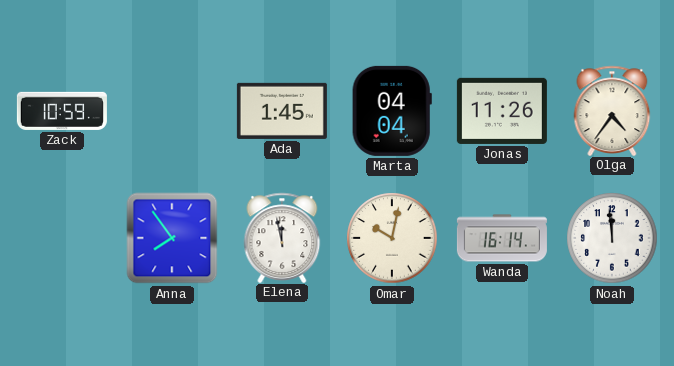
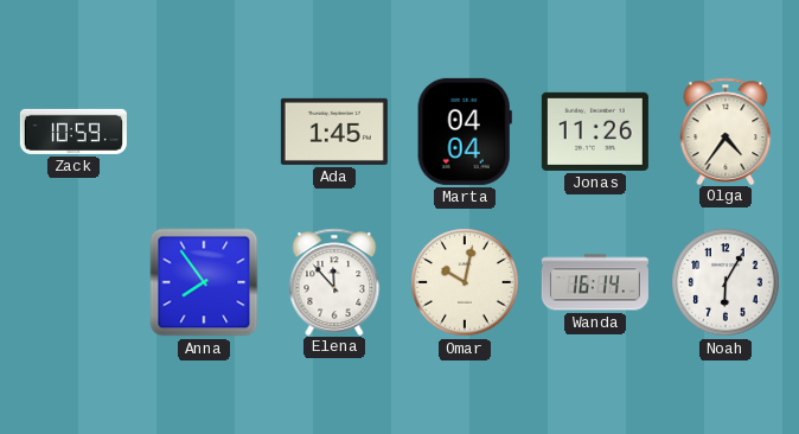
Elena: 11:58 -> 11:53
Noah: 11:59 -> 6:05
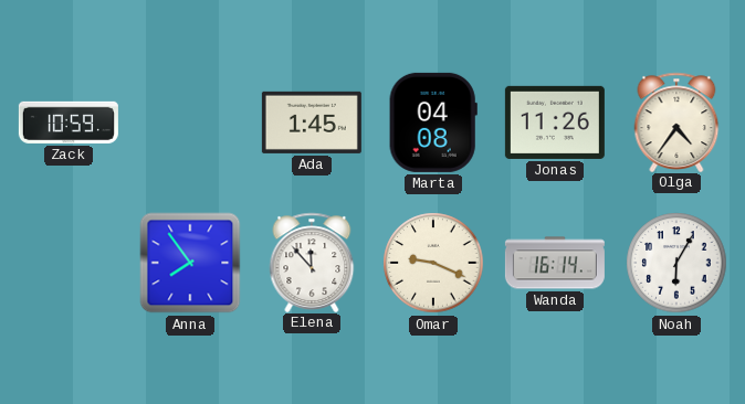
Marta: 04:04 -> 04:08
Omar: 10:02 -> 9:19
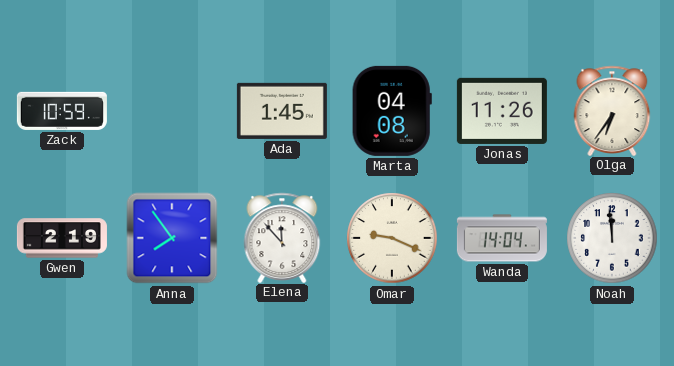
Olga: 4:36 -> 6:36
Gwen: none -> 2:19
Wanda: 16:14 -> 14:04
Noah: 6:05 -> 11:59
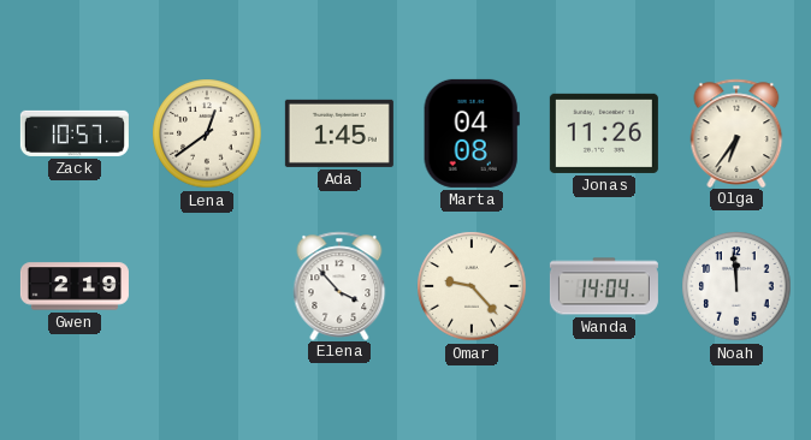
Zack: 10:59 -> 10:57
Lena: none -> 12:39
Anna: 7:54 -> none
Elena: 11:53 -> 3:53
Omar: 9:19 -> 9:23
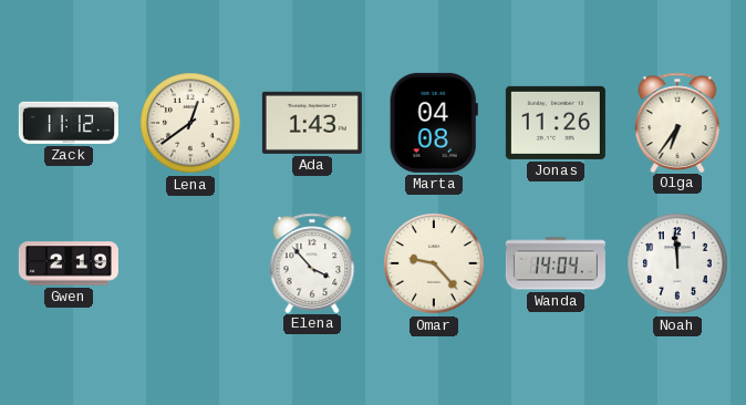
Zack: 10:57 -> 11:12
Ada: 1:45 -> 1:43
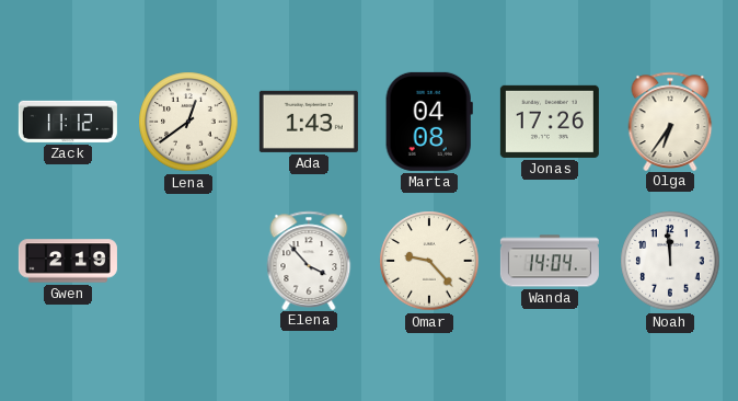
Jonas: 11:26 -> 17:26
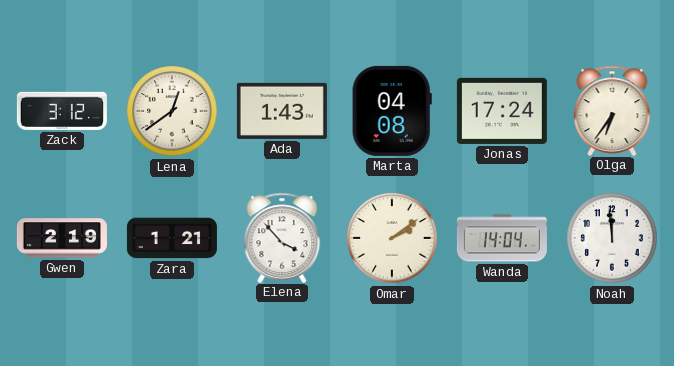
Zack: 11:12 -> 3:12
Jonas: 17:26 -> 17:24
Zara: none -> 1:21
Omar: 9:23 -> 2:09
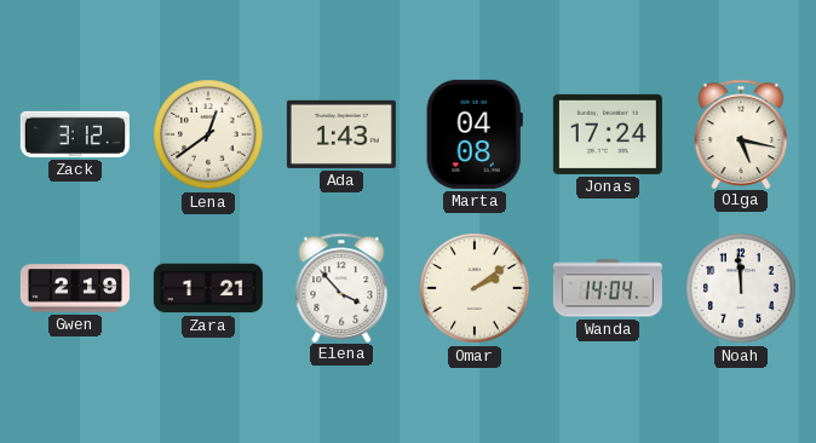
Olga: 6:36 -> 5:17
